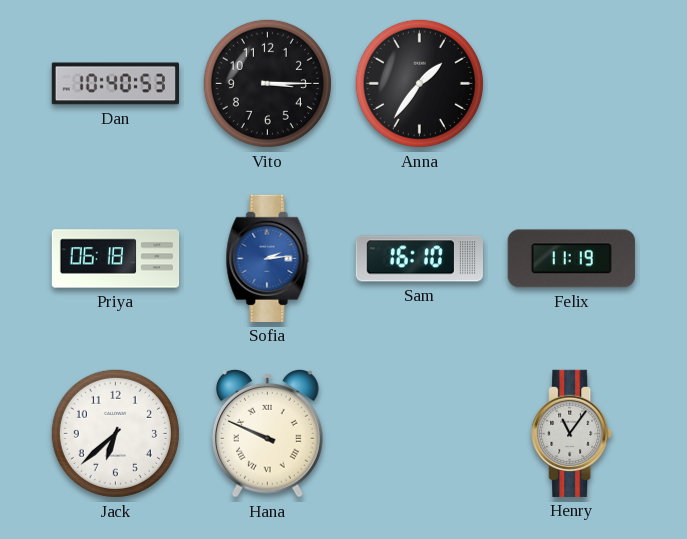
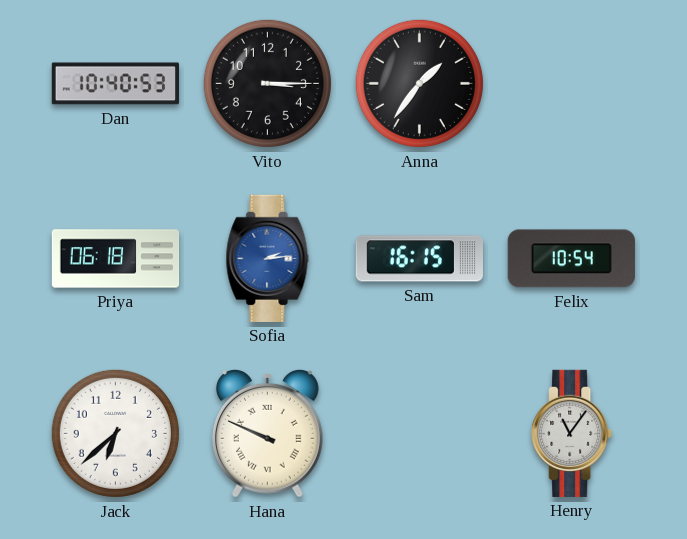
Sam: 16:10 -> 16:15
Felix: 11:19 -> 10:54
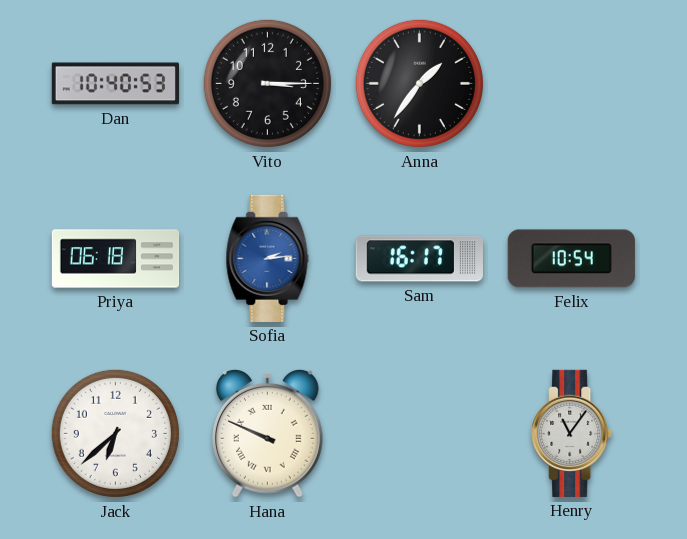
Sam: 16:15 -> 16:17
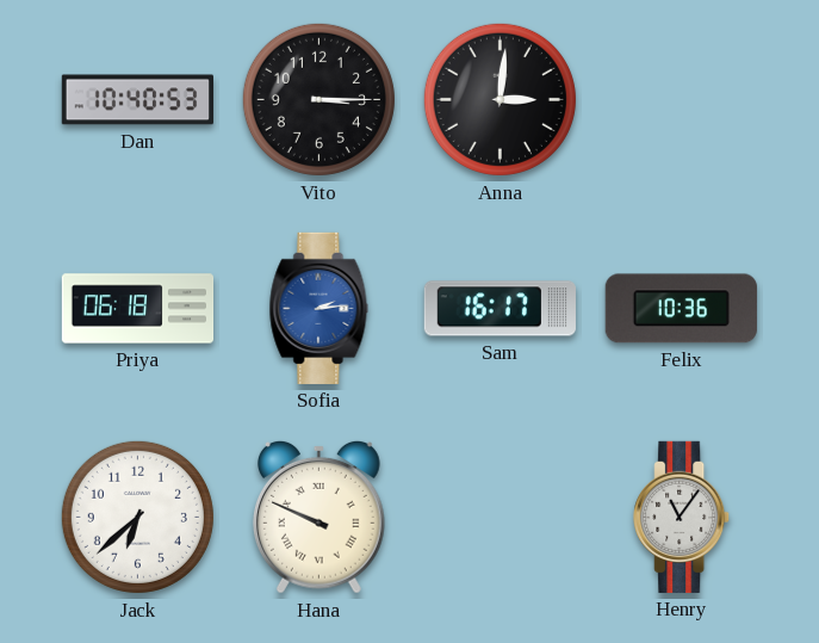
Anna: 1:36 -> 3:01
Felix: 10:54 -> 10:36
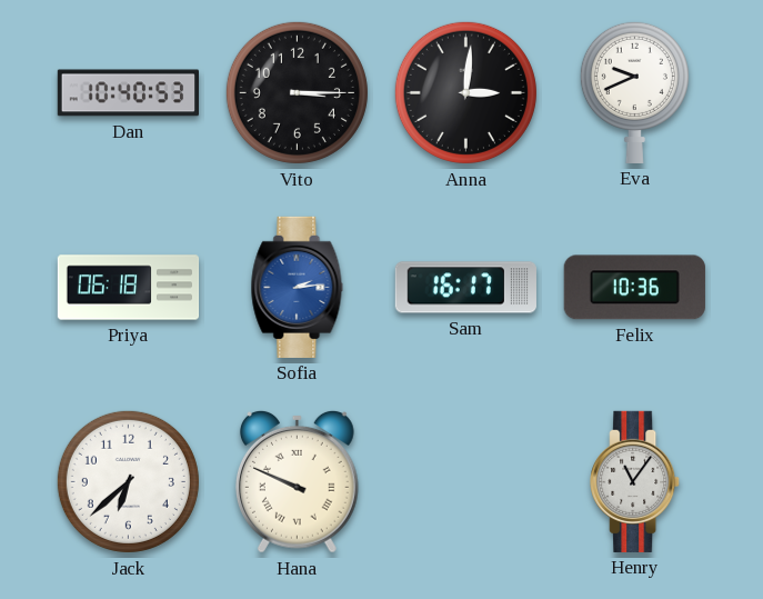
Eva: none -> 9:41
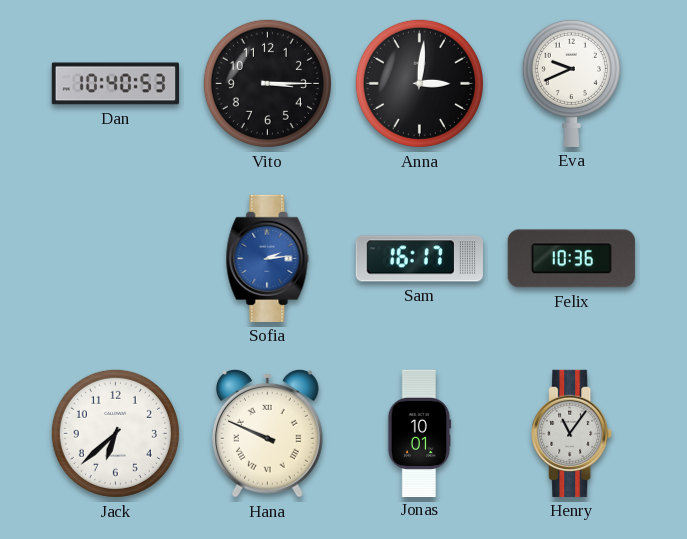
Priya: 06:18 -> none
Jonas: none -> 10:01
